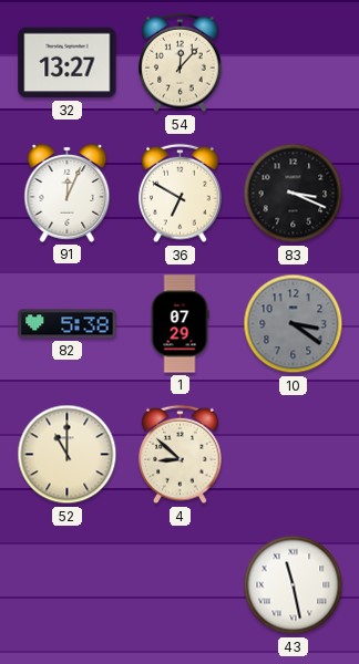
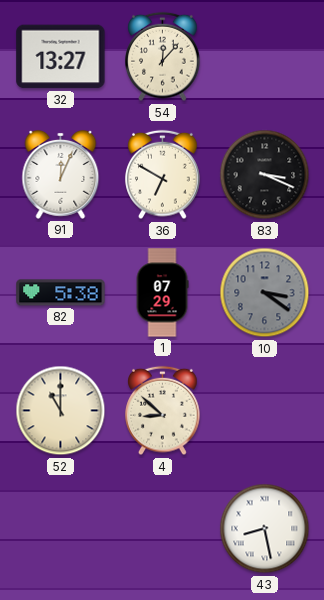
43: 11:28 -> 8:28
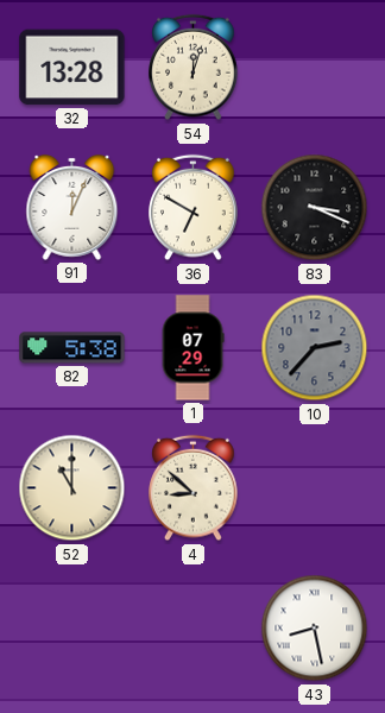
32: 13:27 -> 13:28
54: 12:07 -> 12:03
10: 3:21 -> 2:37
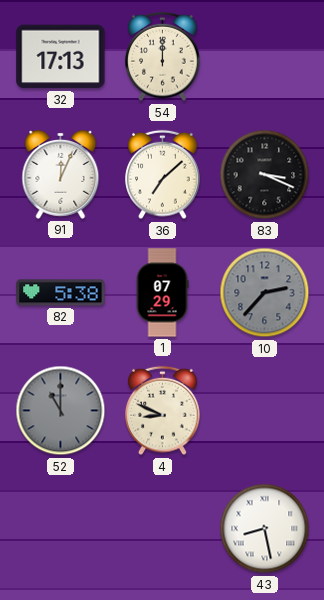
32: 13:28 -> 17:13
54: 12:03 -> 12:00
36: 6:50 -> 7:08
52 dial: cream -> grey
4: 8:52 -> 8:49
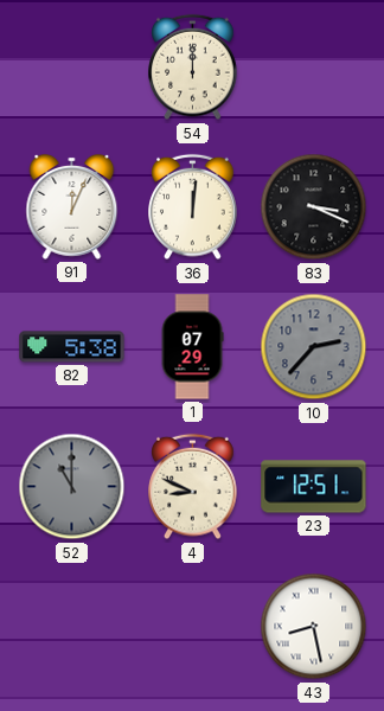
32: 17:13 -> none
36: 7:08 -> 12:01
23: none -> 12:51
